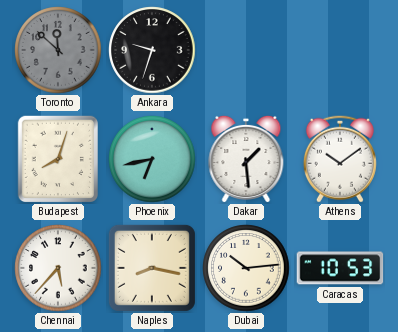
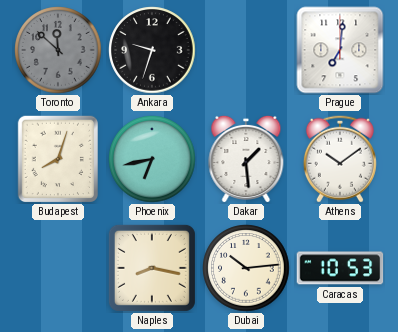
Prague: none -> 7:01
Chennai: 5:37 -> none
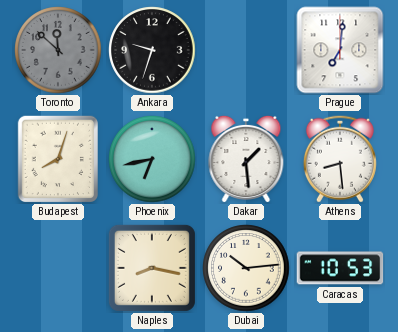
Athens: 10:09 -> 8:29
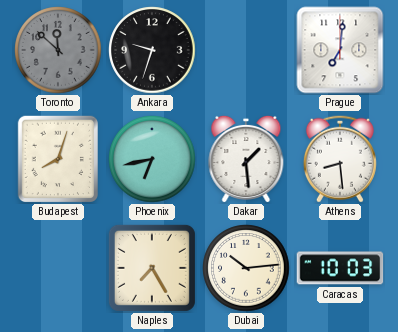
Naples: 8:17 -> 7:25
Caracas: 10:53 -> 10:03
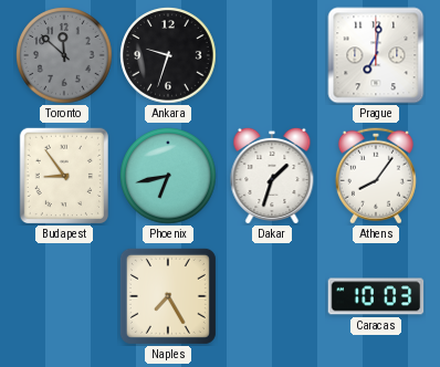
Budapest: 8:03 -> 8:54
Dakar: 1:29 -> 1:33
Athens: 8:29 -> 8:06
Dubai: 10:14 -> none
